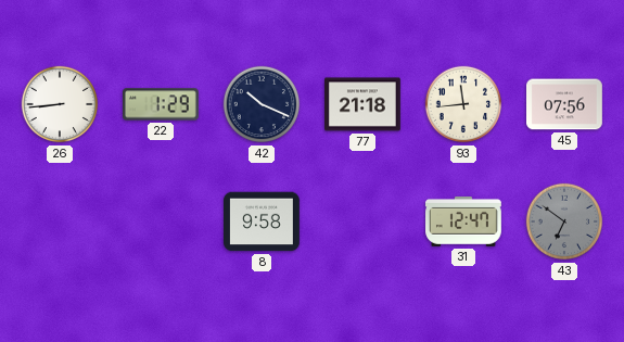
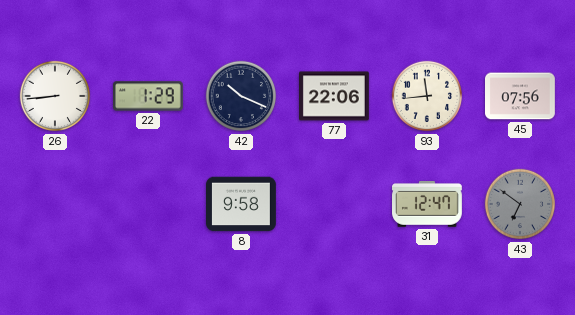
77: 21:18 -> 22:06
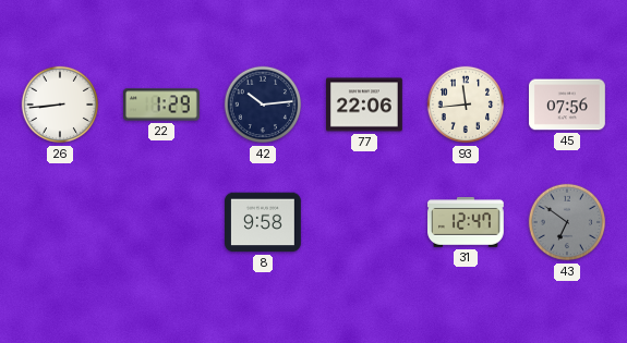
42: 10:19 -> 10:14
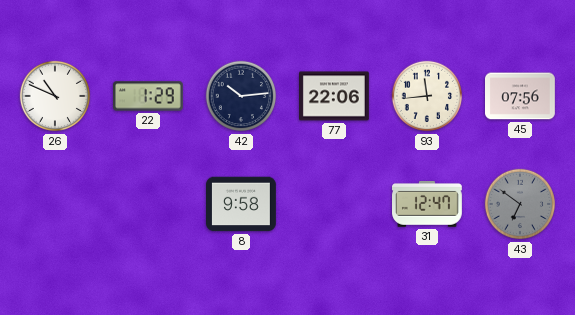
26: 8:44 -> 10:49
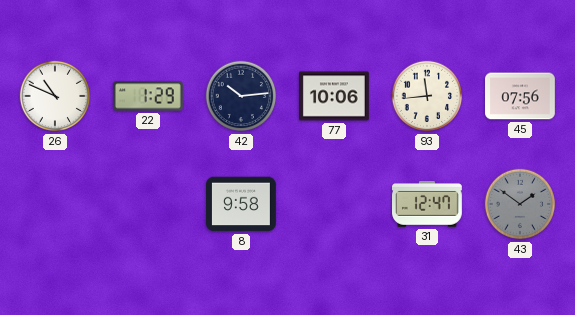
77: 22:06 -> 10:06
43: 6:51 -> 1:51
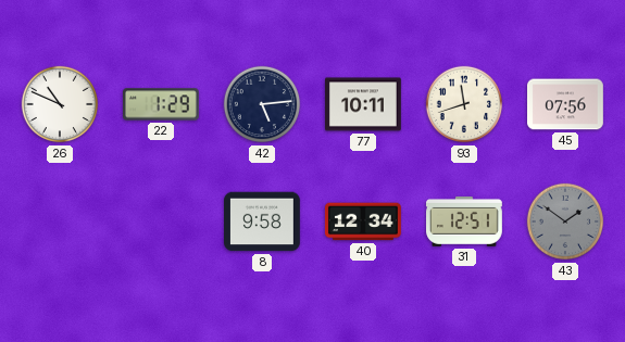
42: 10:14 -> 5:14
77: 10:06 -> 10:11
93: 11:44 -> 11:42
40: none -> 12:34
31: 12:47 -> 12:51
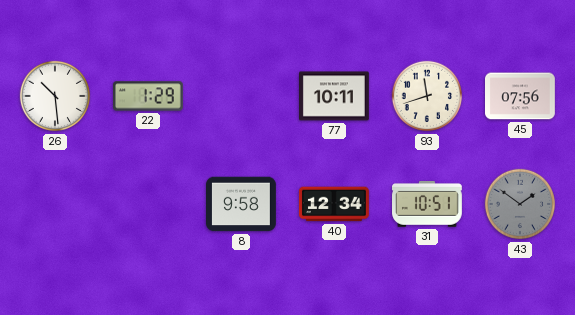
26: 10:49 -> 10:29
42: 5:14 -> none
31: 12:51 -> 10:51
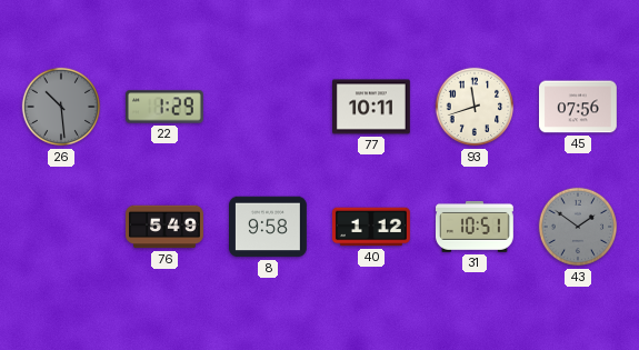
26 dial: white -> grey
76: none -> 5:49
40: 12:34 -> 1:12
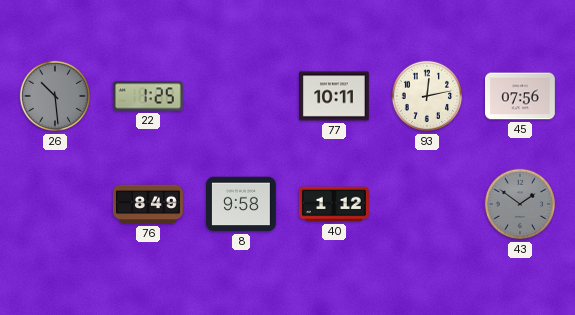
22: 1:29 -> 1:25
93: 11:42 -> 12:13
76: 5:49 -> 8:49
31: 10:51 -> none
